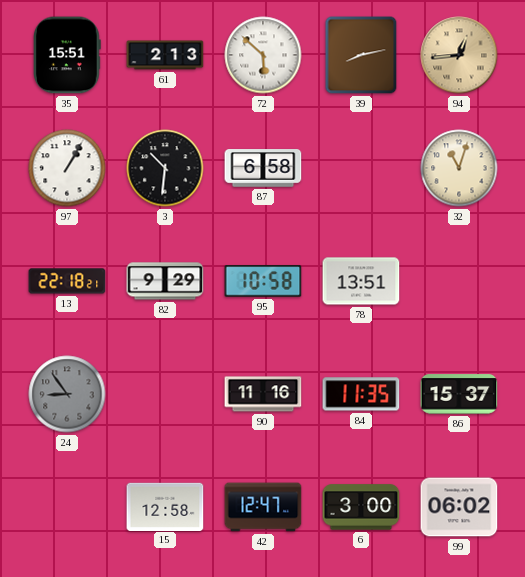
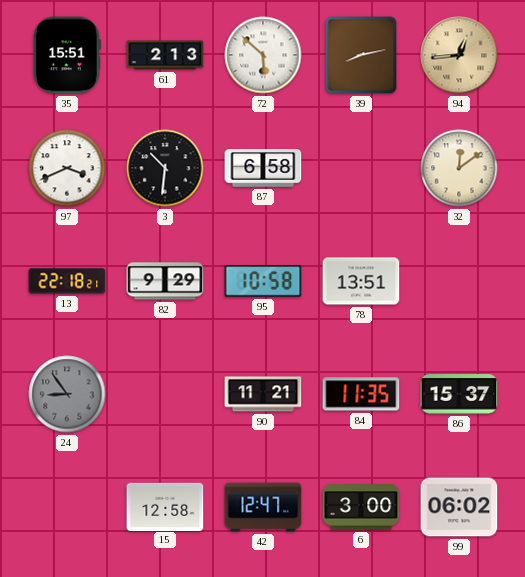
97: 1:05 -> 3:41
32: 11:03 -> 12:09
90: 11:16 -> 11:21
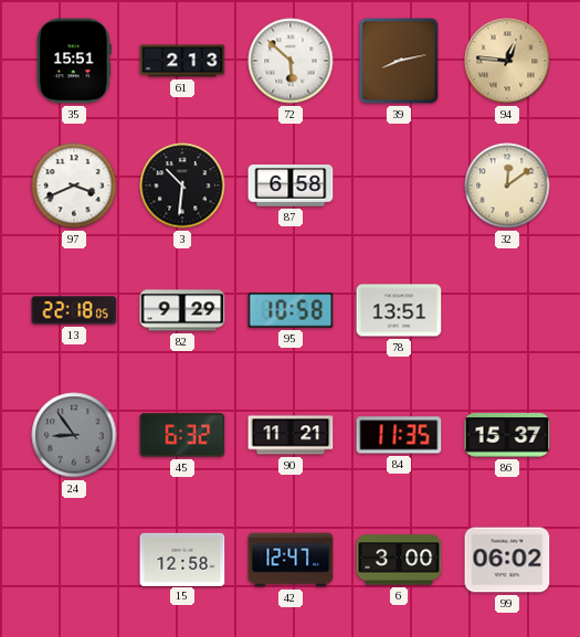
94: 12:44 -> 12:46
13: 22:18:21 -> 22:18:05
45: none -> 6:32
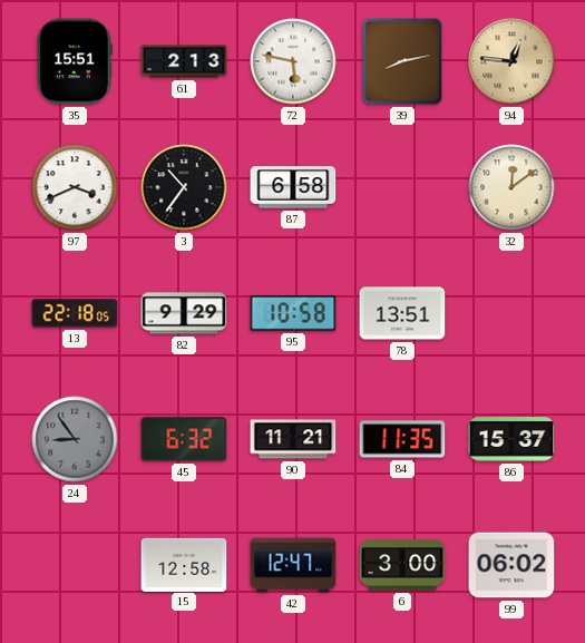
72: 5:52 -> 5:47
3: 10:31 -> 10:36
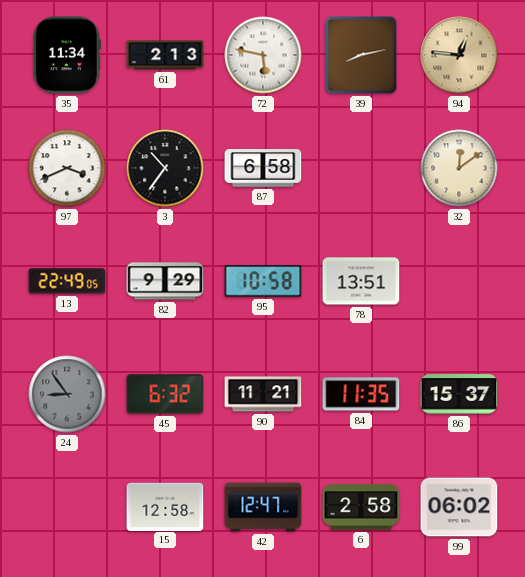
35: 15:51 -> 11:34
13: 22:18 -> 22:49
6: 3:00 -> 2:58
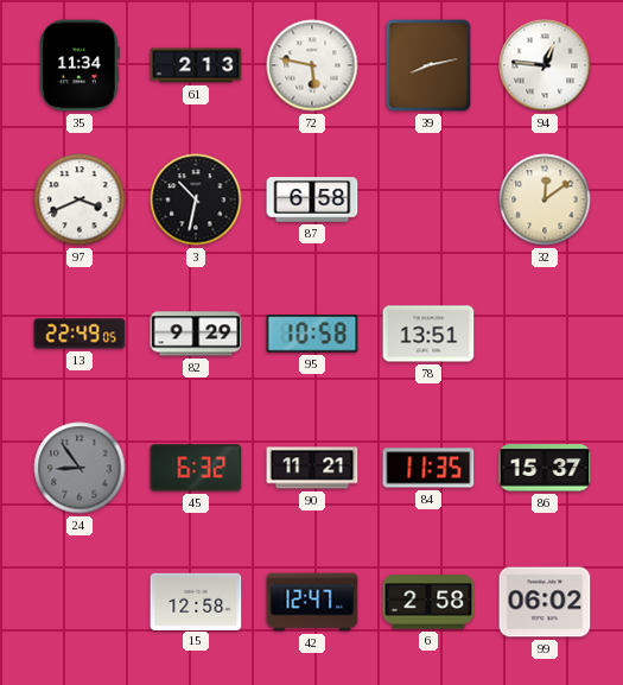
94 dial: champagne -> white
3: 10:36 -> 10:32
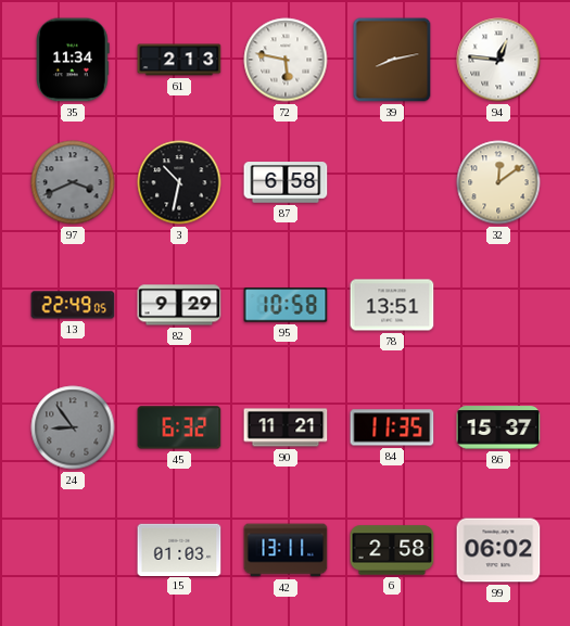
97 dial: white -> grey
15: 12:58 -> 01:03
42: 12:47 -> 13:11
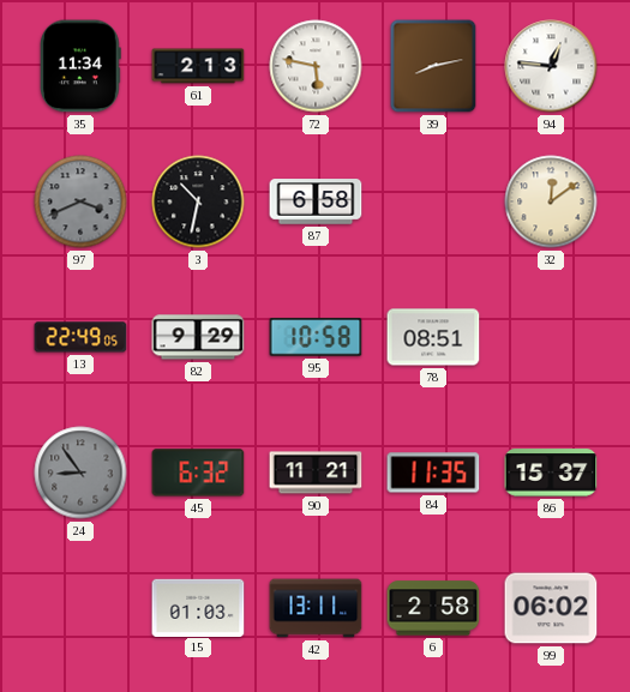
78: 13:51 -> 08:51
